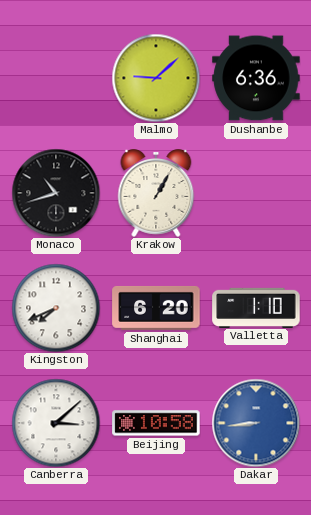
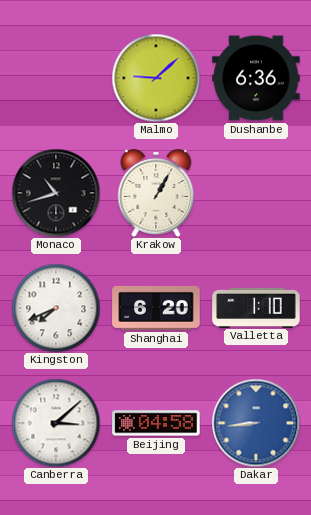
Beijing: 10:58 -> 04:58
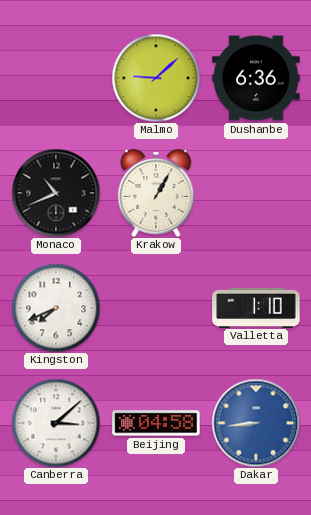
Monaco: 10:42 -> 10:41
Shanghai: 6:20 -> none
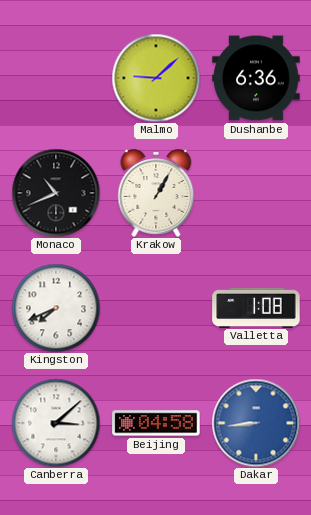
Valletta: 1:10 -> 1:08
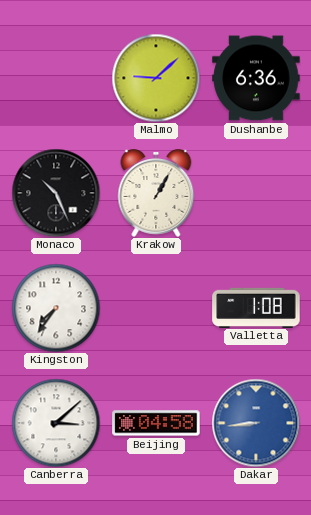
Monaco: 10:41 -> 10:26
Kingston: 7:41 -> 7:36
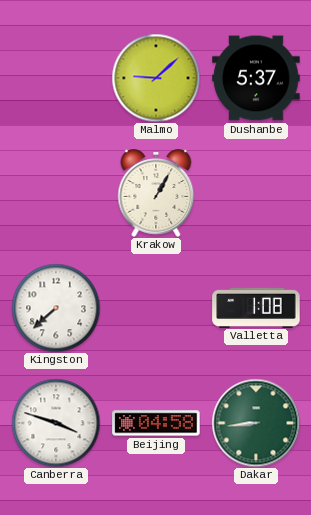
Dushanbe: 6:36 -> 5:37
Monaco: 10:26 -> none
Kingston: 7:36 -> 7:38
Canberra: 3:08 -> 3:48
Dakar dial: blue -> green
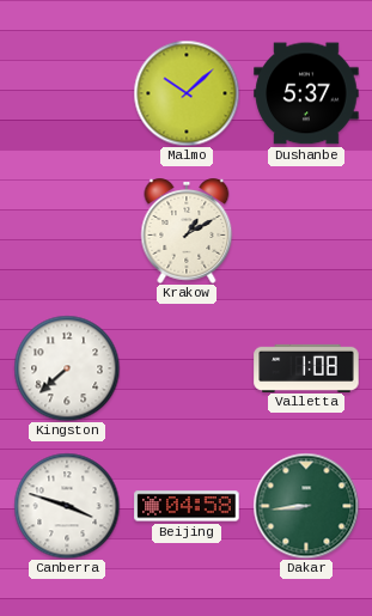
Malmo: 9:08 -> 10:08
Krakow: 1:05 -> 1:10
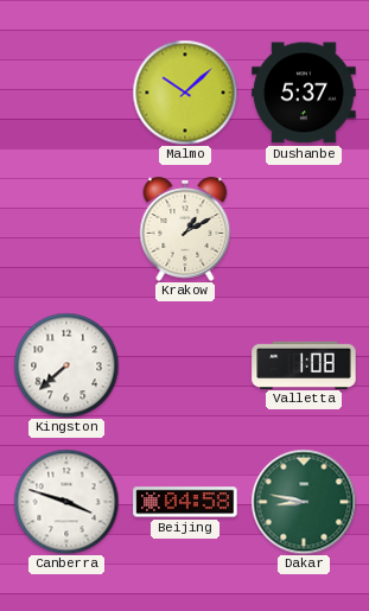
Dakar: 8:44 -> 8:47
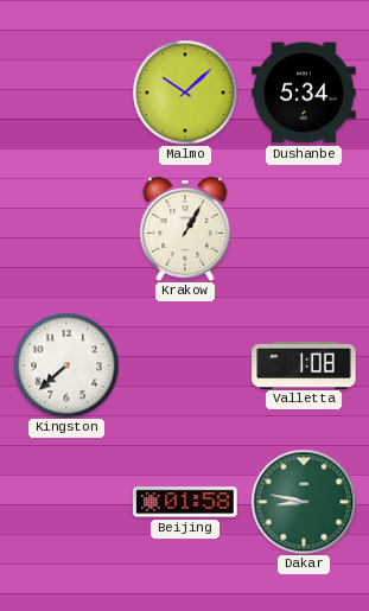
Dushanbe: 5:37 -> 5:34
Krakow: 1:10 -> 1:05
Canberra: 3:48 -> none
Beijing: 04:58 -> 01:58
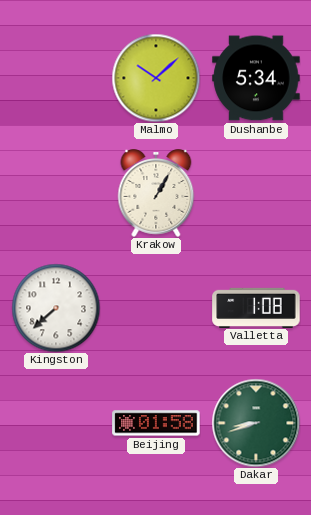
Dakar: 8:47 -> 8:42
